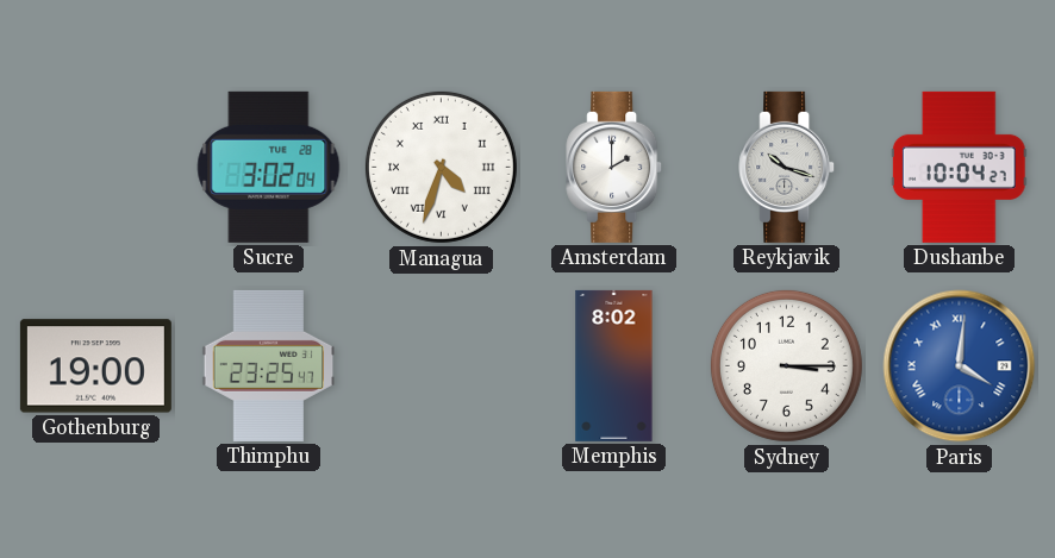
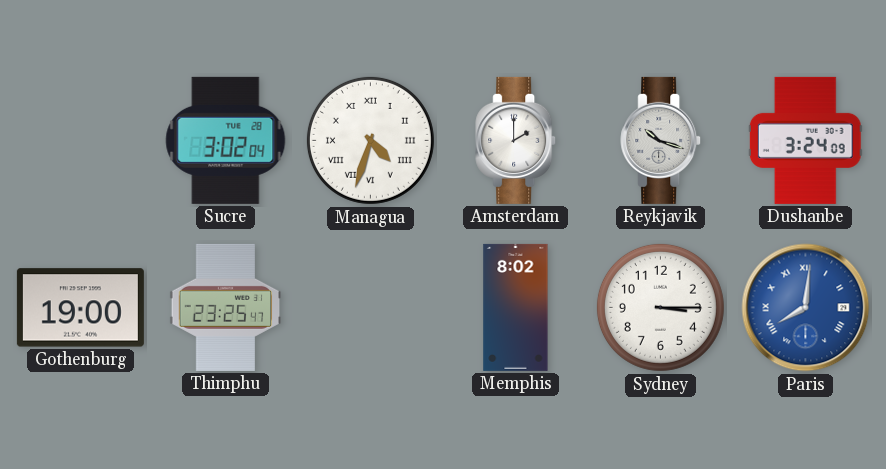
Dushanbe: 10:04 -> 3:24
Paris: 4:01 -> 8:01
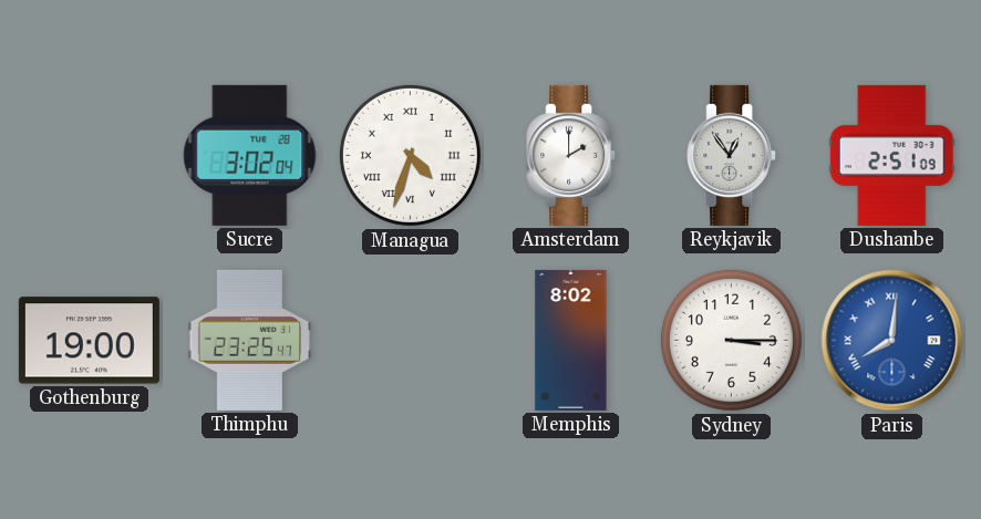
Reykjavik: 10:18 -> 12:54
Dushanbe: 3:24 -> 2:51
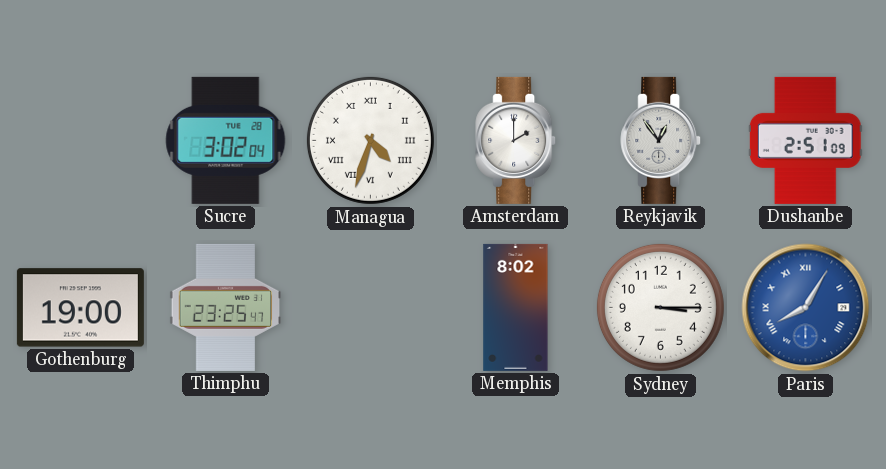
Paris: 8:01 -> 8:05
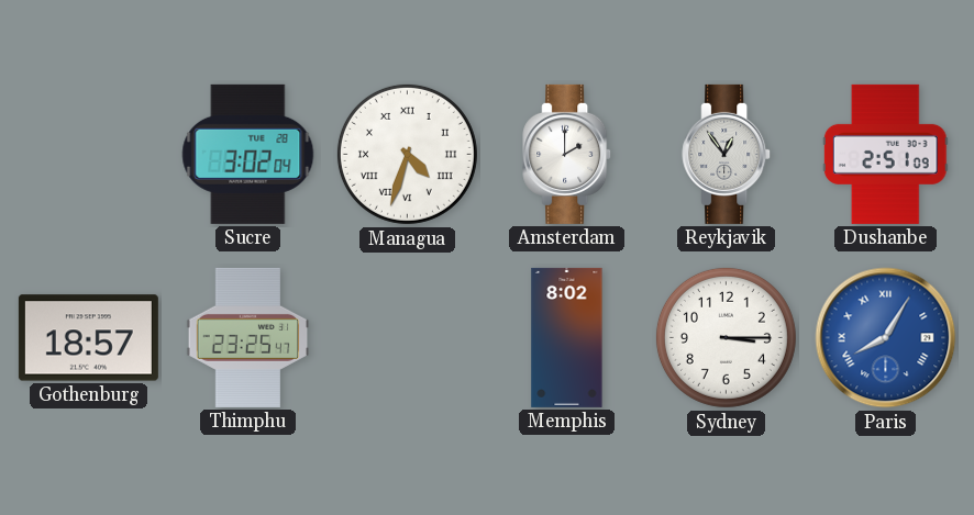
Gothenburg: 19:00 -> 18:57
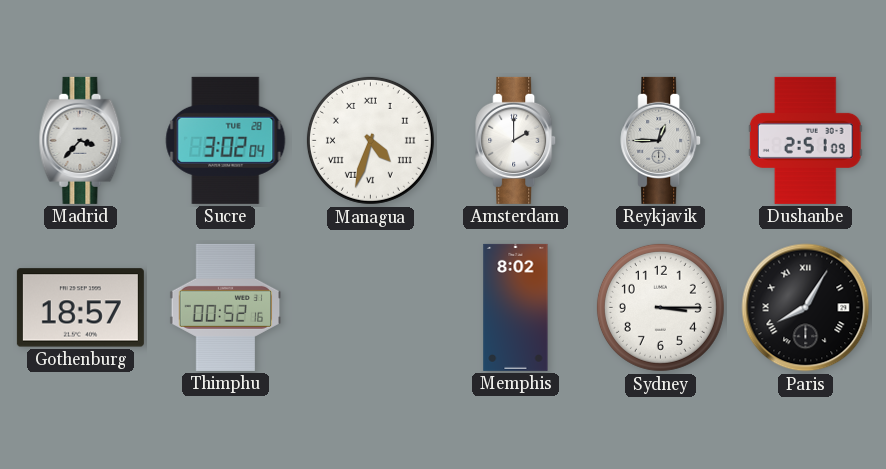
Madrid: none -> 3:37
Reykjavik: 12:54 -> 12:45
Thimphu: 23:25 -> 00:52
Paris dial: blue -> black
